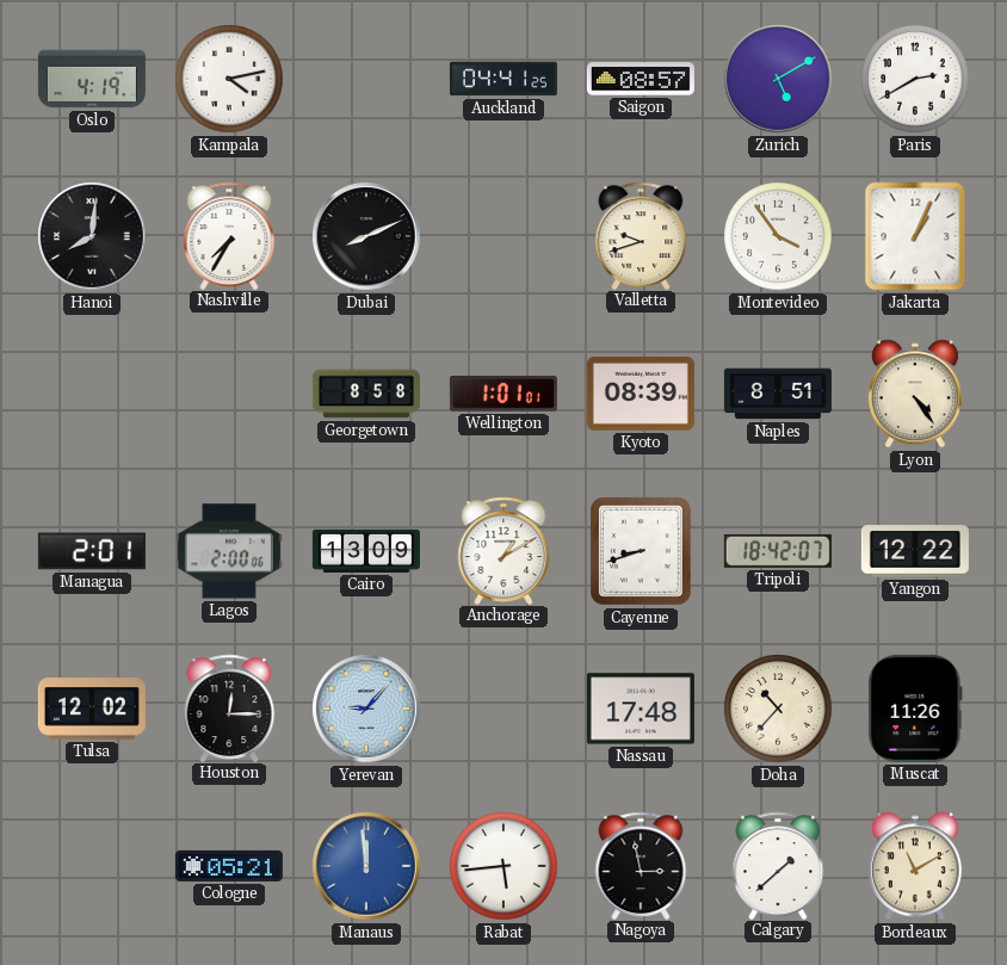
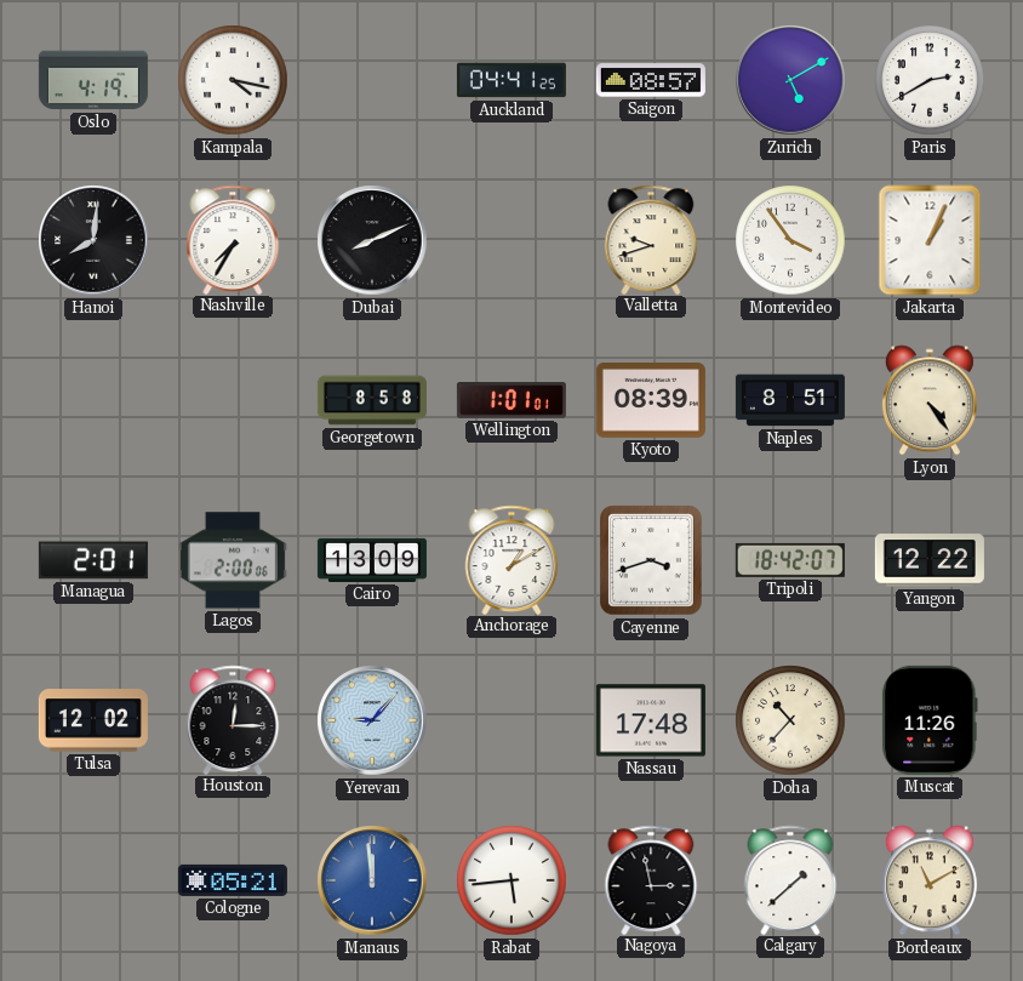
Kampala: 4:13 -> 4:17
Cayenne: 8:42 -> 3:42
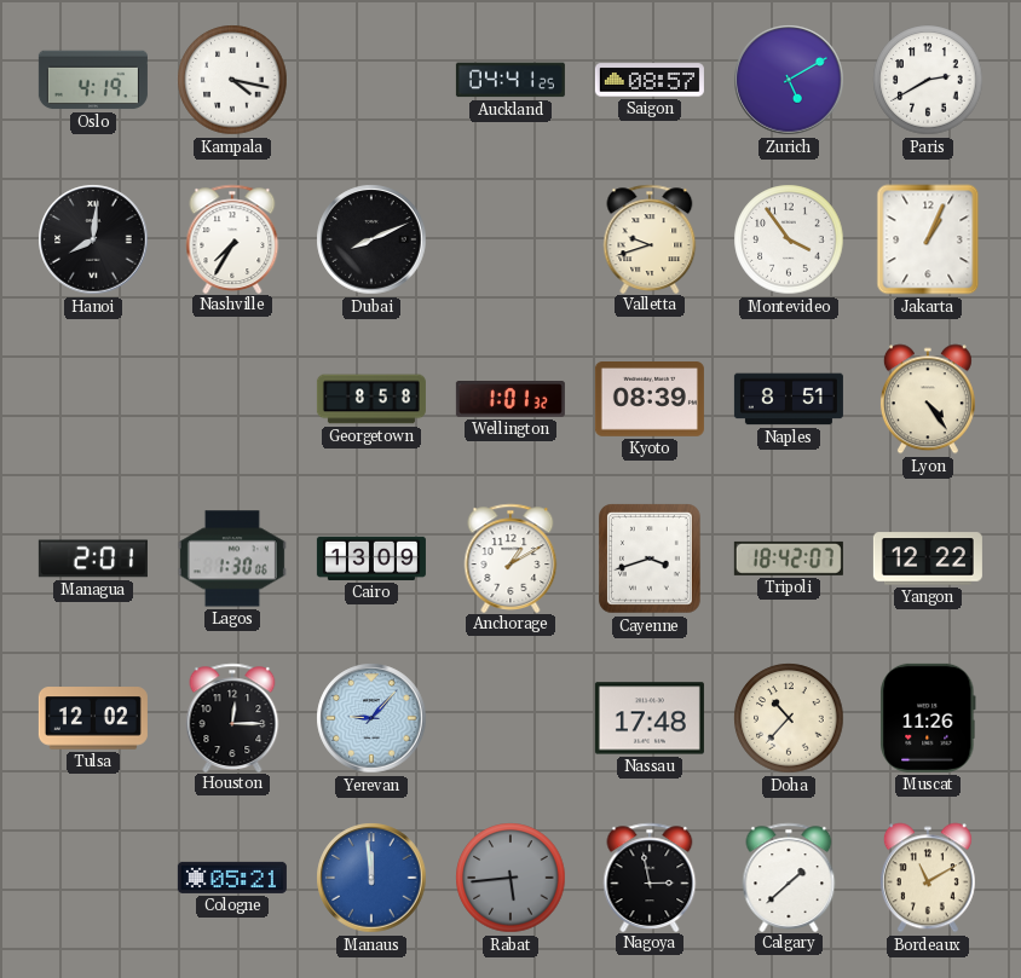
Wellington: 1:01:01 -> 1:01:32
Lagos: 2:00 -> 1:30
Rabat dial: white -> grey
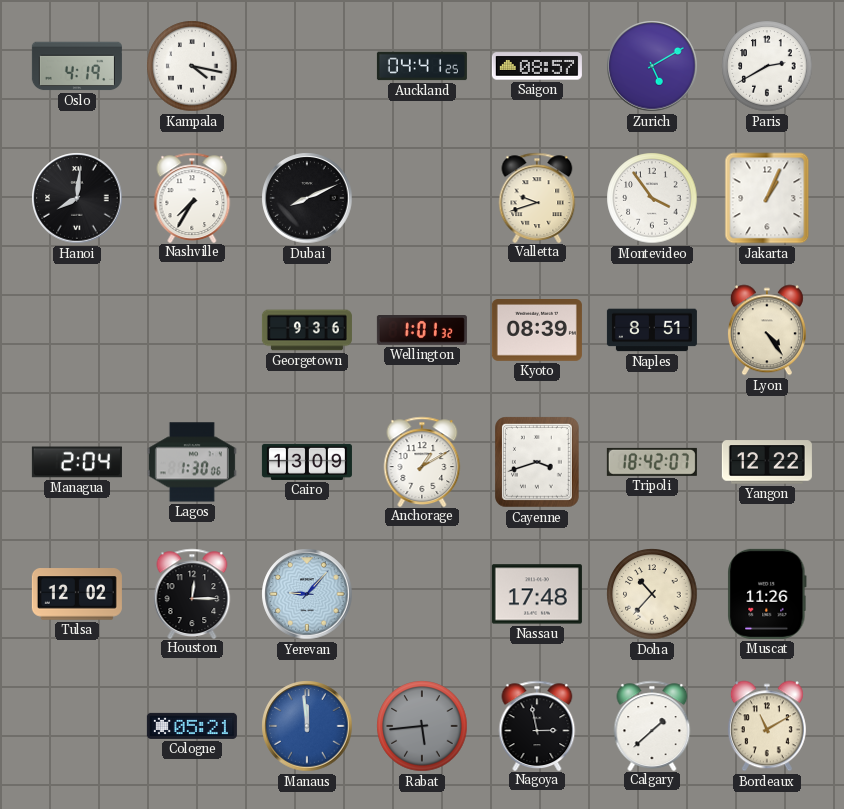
Georgetown: 8:58 -> 9:36
Managua: 2:01 -> 2:04
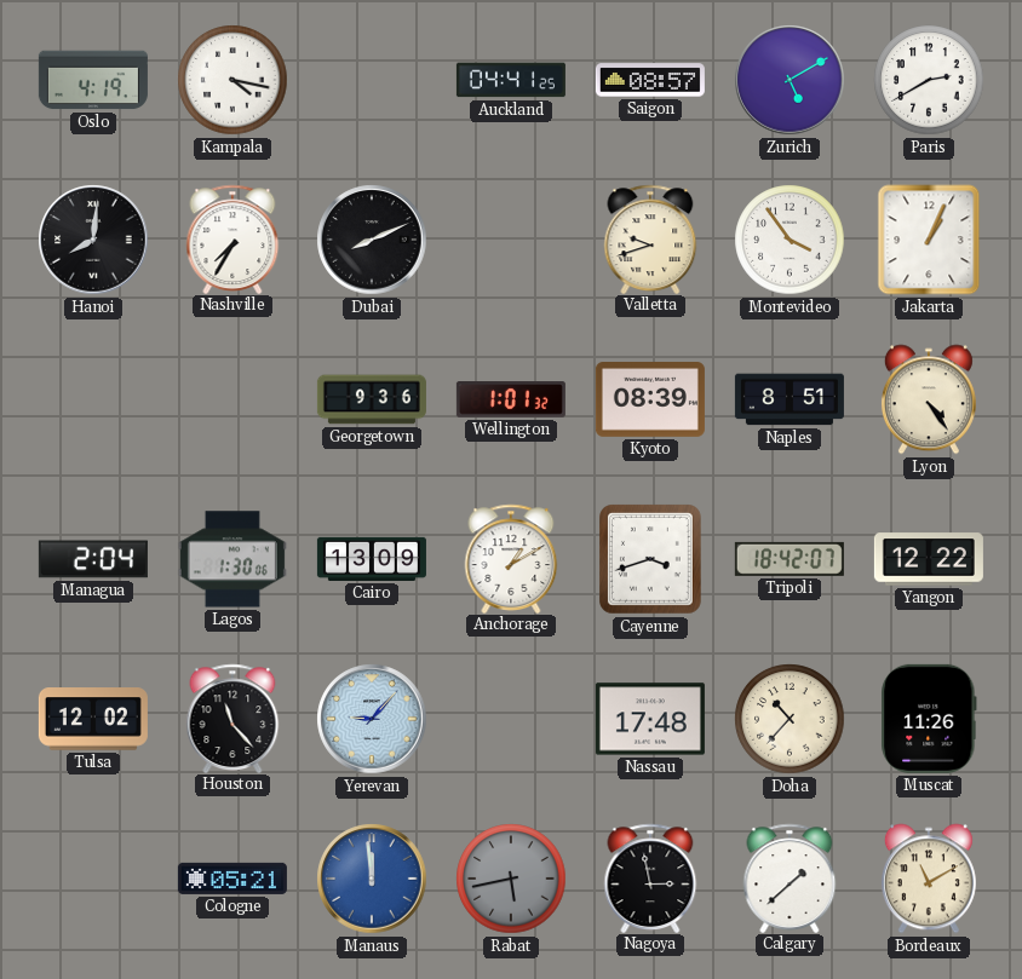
Houston: 12:15 -> 11:23
Rabat: 5:44 -> 5:43
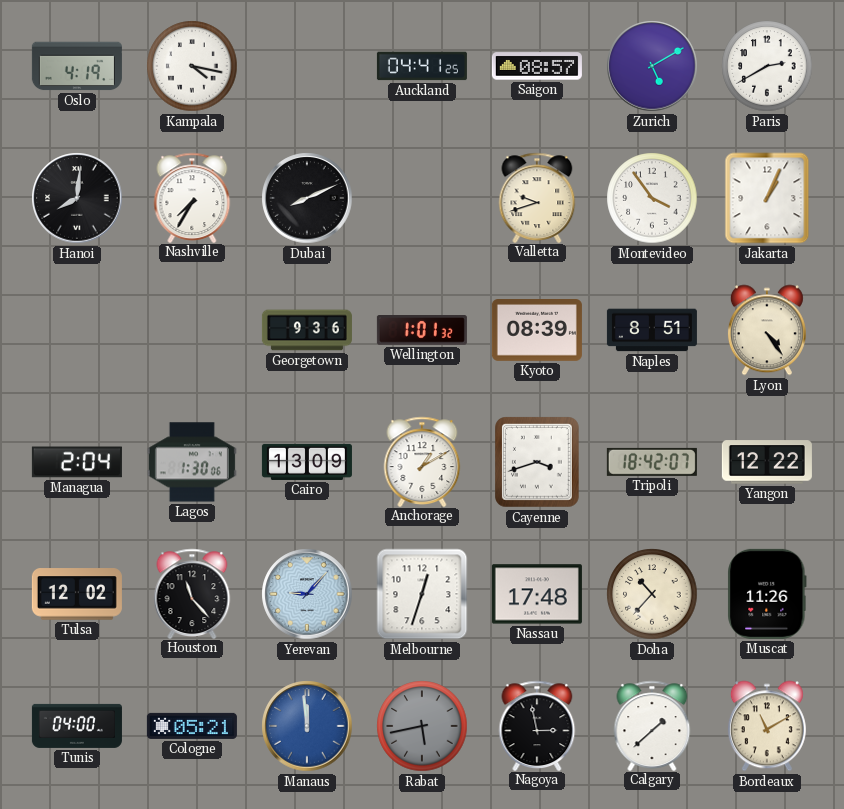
Melbourne: none -> 12:33
Tunis: none -> 04:00
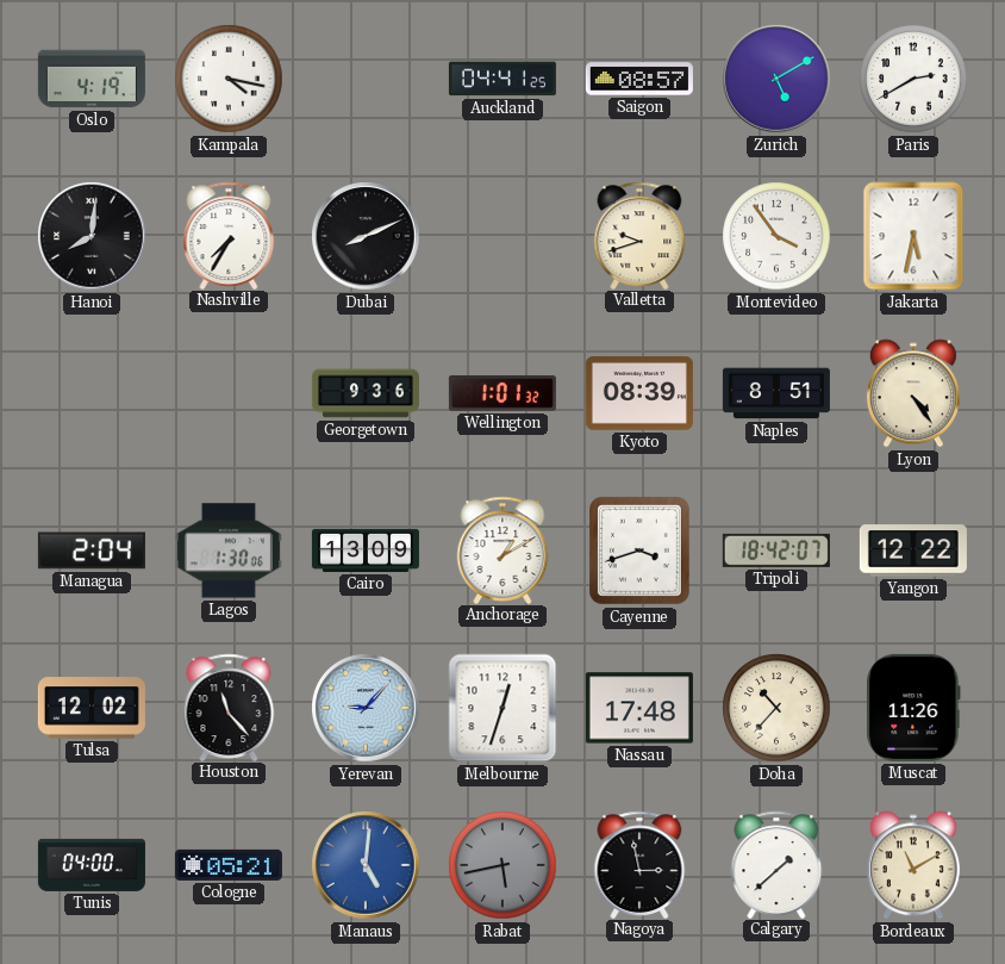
Jakarta: 1:04 -> 5:32
Manaus: 11:59 -> 5:01
